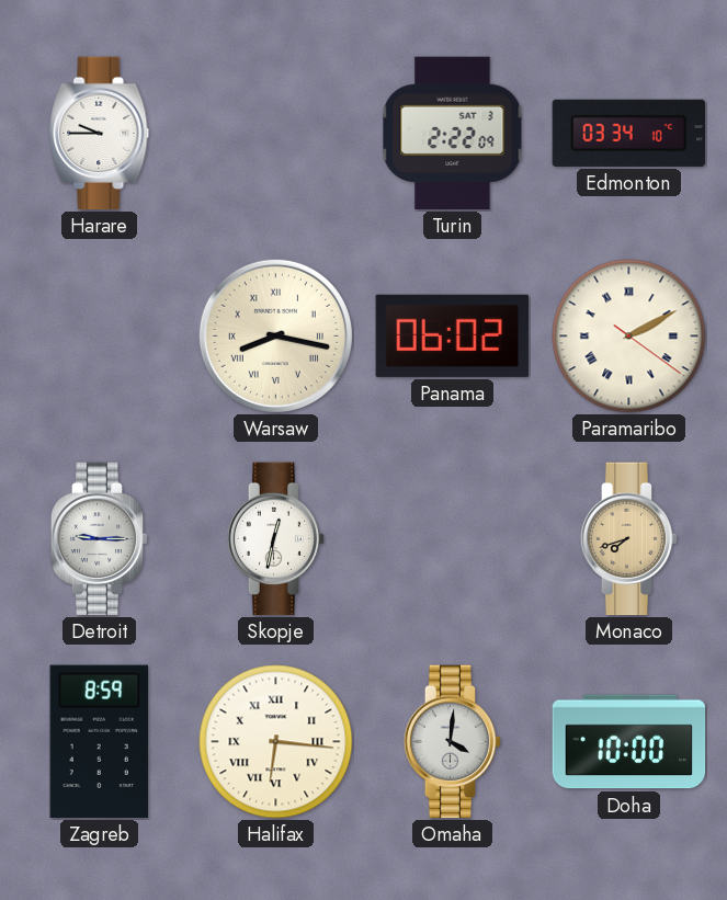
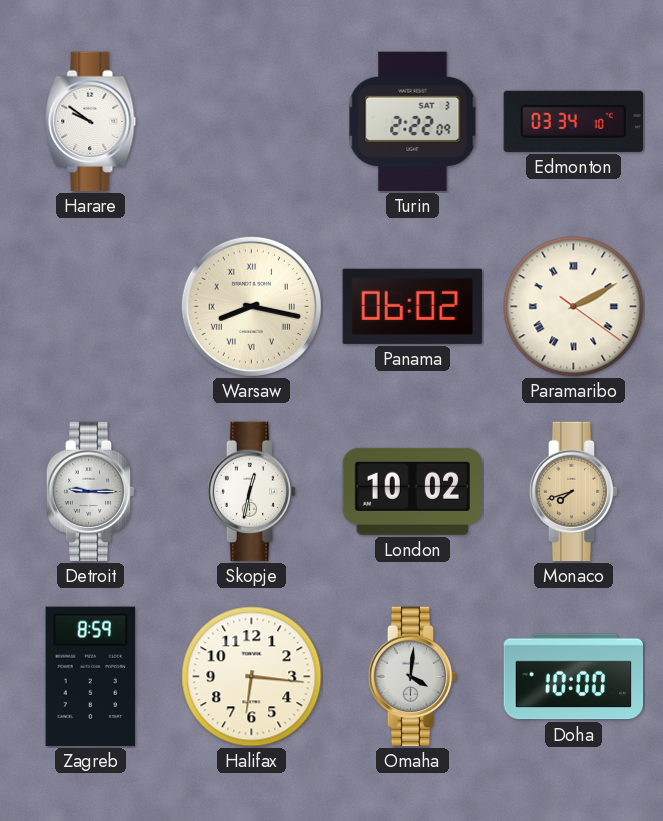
Harare: 9:45 -> 9:51
London: none -> 10:02
Halifax numerals: Roman -> Arabic
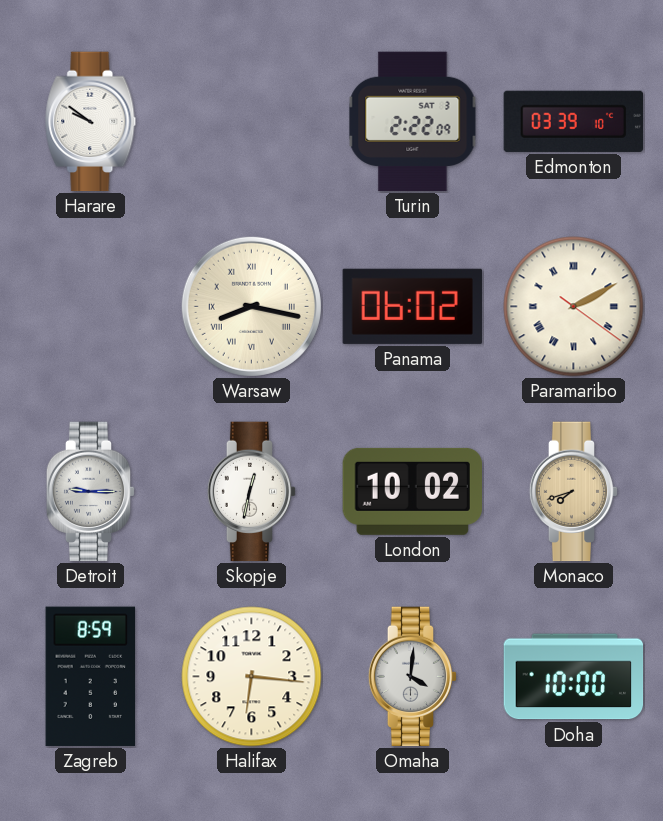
Edmonton: 03:34 -> 03:39
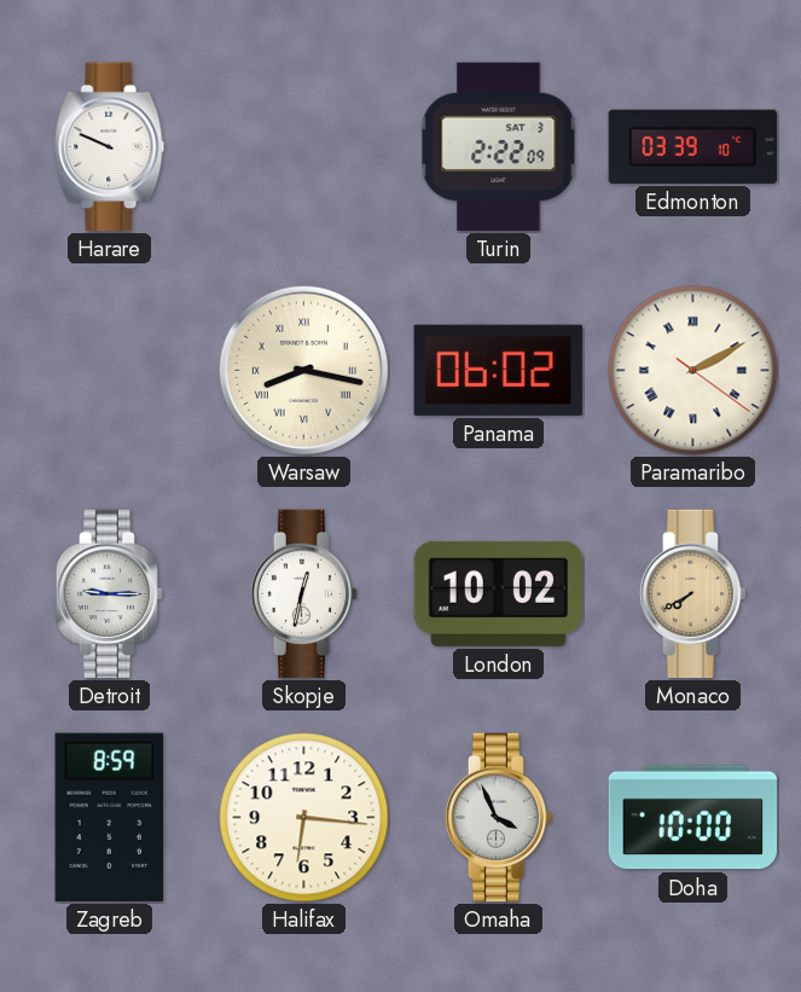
Harare: 9:51 -> 9:49
Monaco: 7:42 -> 7:40
Omaha: 4:01 -> 3:56
